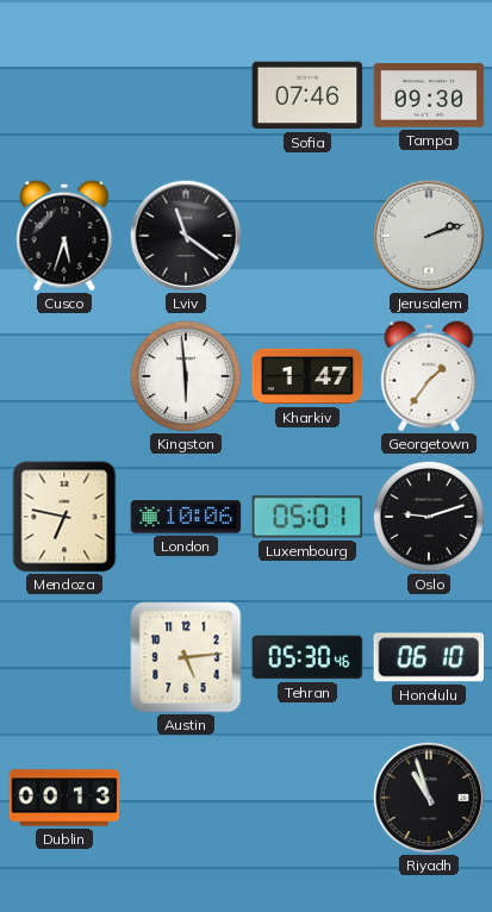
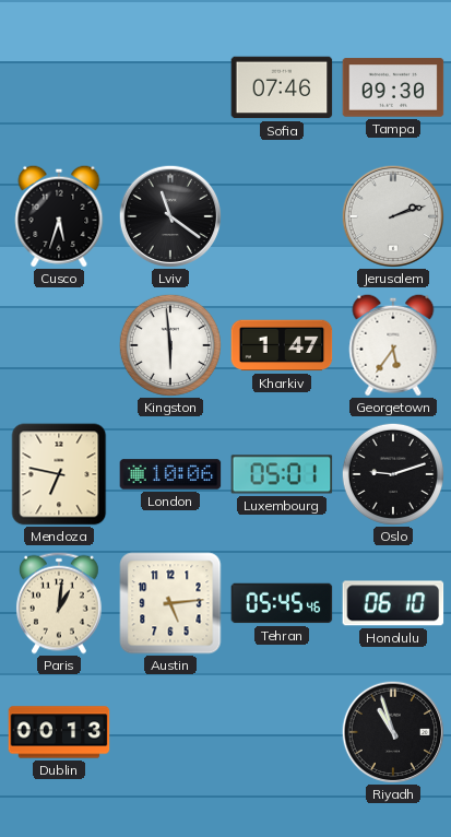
Georgetown: 1:36 -> 5:36
Paris: none -> 1:01
Tehran: 05:30 -> 05:45
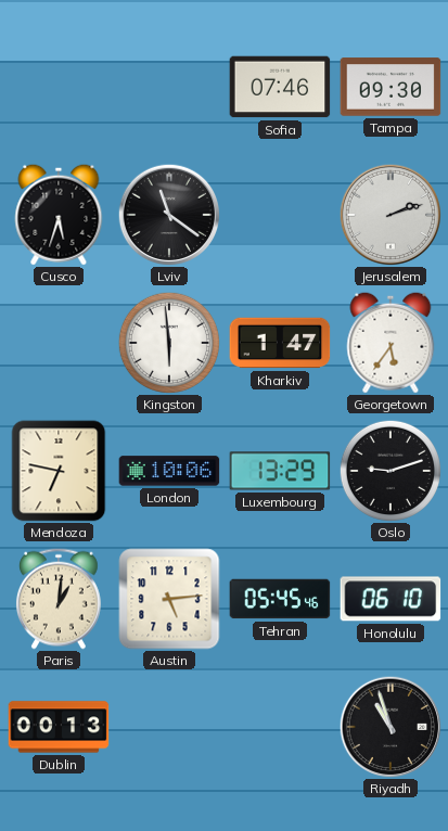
Luxembourg: 05:01 -> 13:29
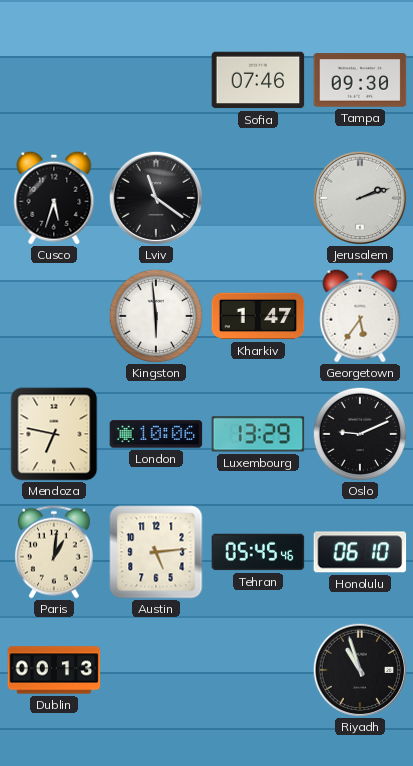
Oslo: 9:12 -> 9:11
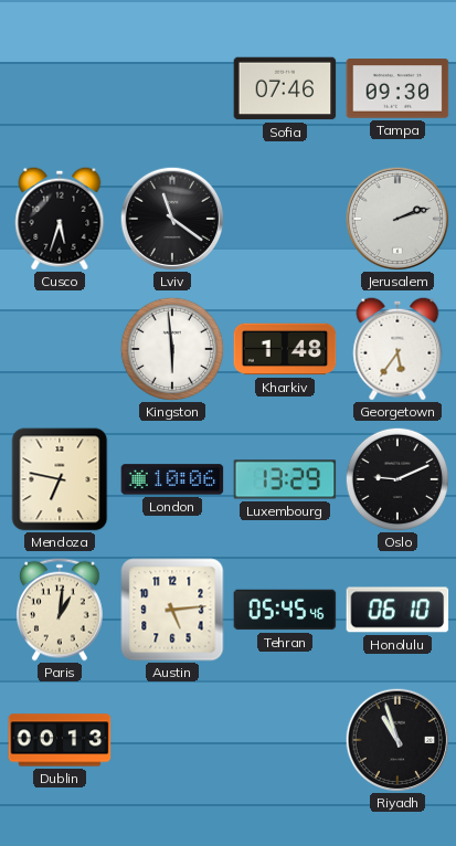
Kharkiv: 1:47 -> 1:48
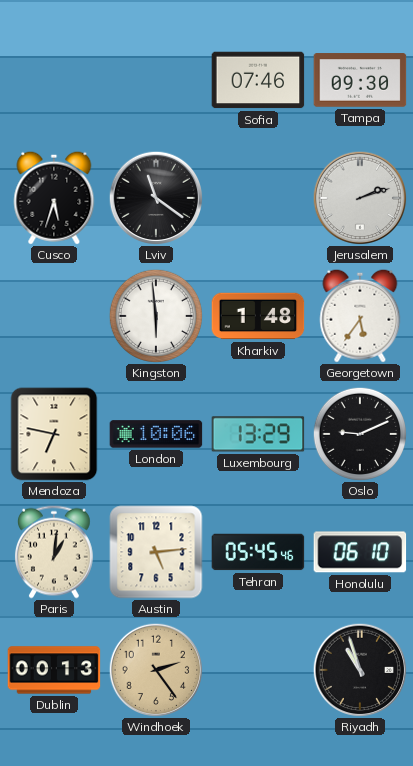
Windhoek: none -> 2:24
